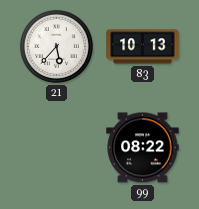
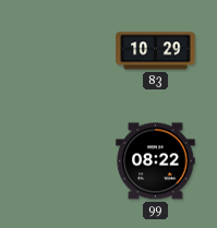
21: 5:37 -> none
83: 10:13 -> 10:29
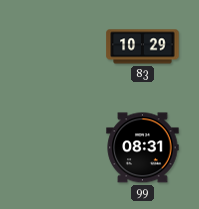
99: 08:22 -> 08:31
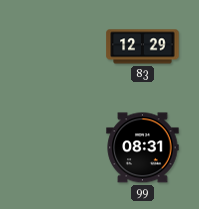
83: 10:29 -> 12:29
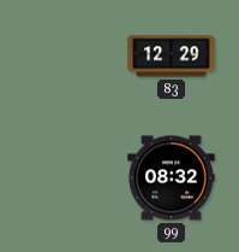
99: 08:31 -> 08:32
